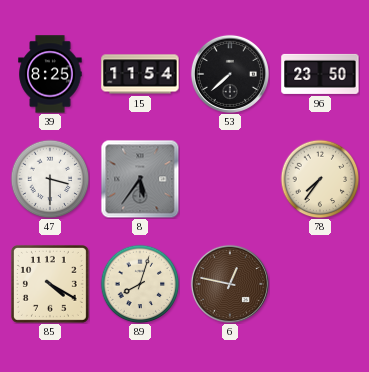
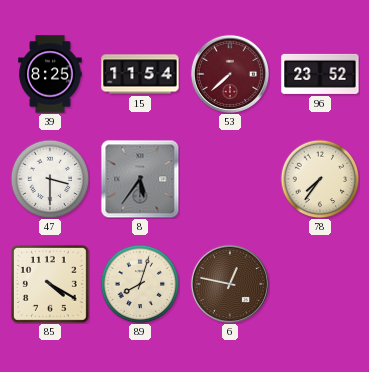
53 dial: black -> burgundy
96: 23:50 -> 23:52
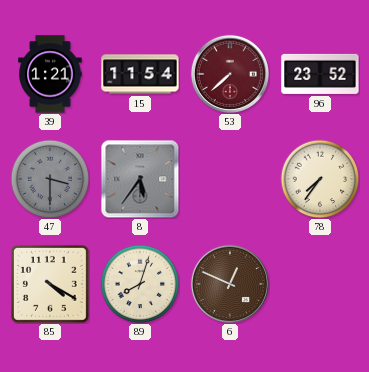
39: 8:25 -> 1:21
47 dial: white -> grey
6: 12:47 -> 12:49
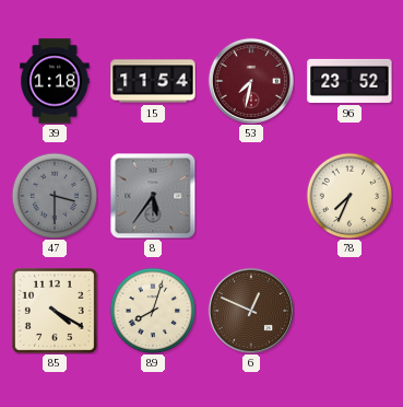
39: 1:21 -> 1:18
53: 7:38 -> 7:32
78: 7:36 -> 7:34
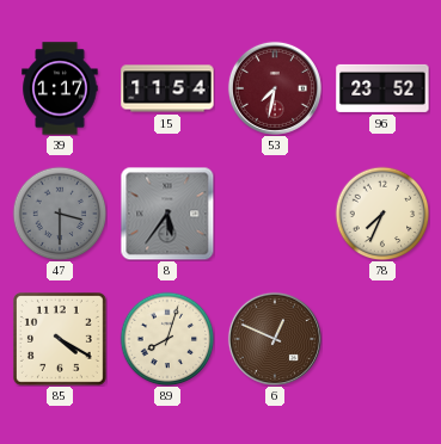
39: 1:18 -> 1:17
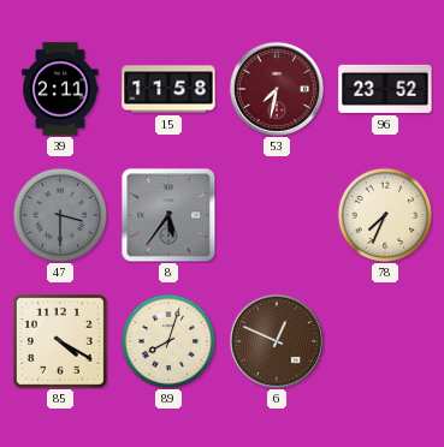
39: 1:17 -> 2:11
15: 11:54 -> 11:58
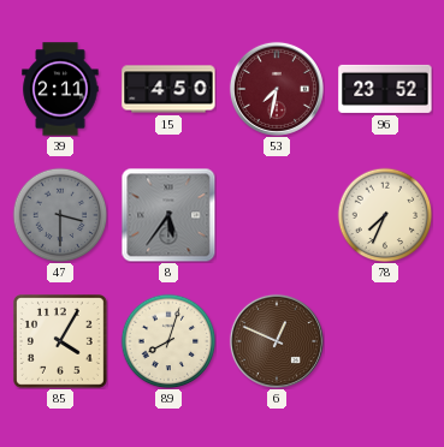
15: 11:58 -> 4:50
85: 4:20 -> 4:05
